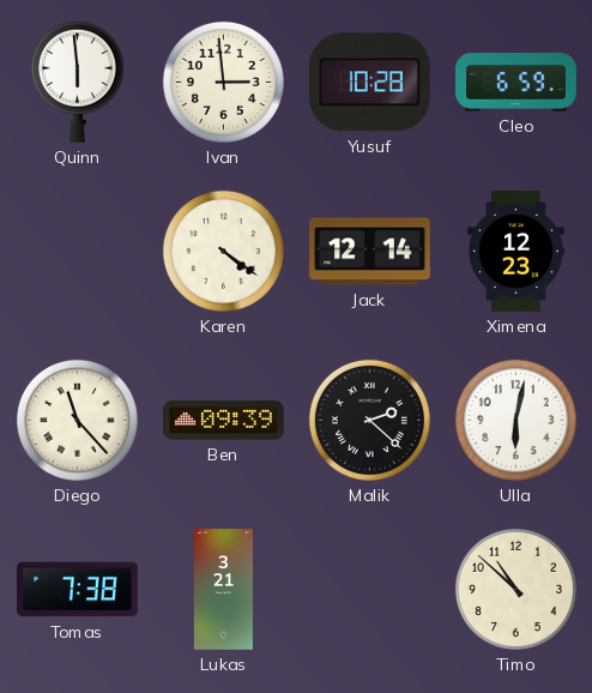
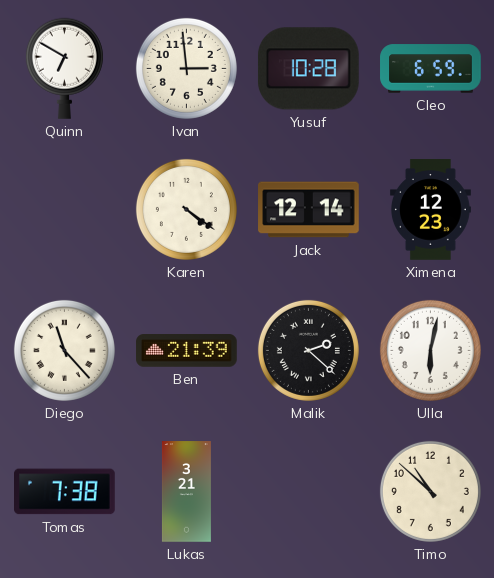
Quinn: 5:59 -> 6:50
Ben: 09:39 -> 21:39
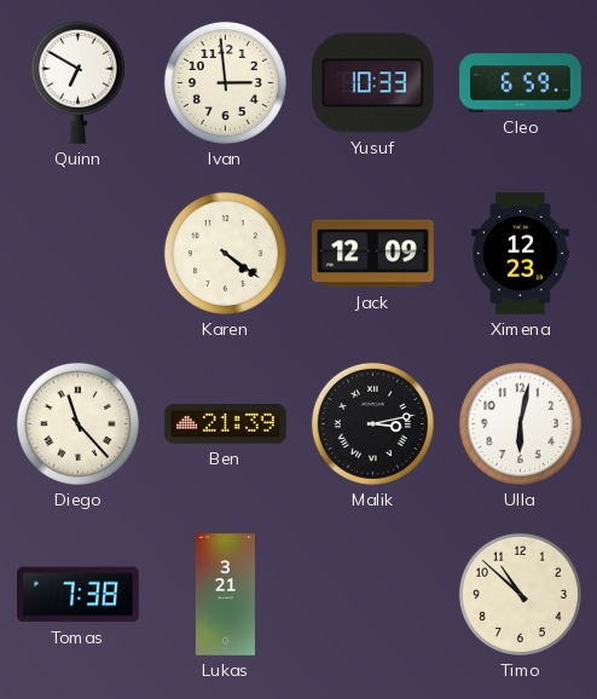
Yusuf: 10:28 -> 10:33
Jack: 12:14 -> 12:09
Malik: 2:22 -> 3:13
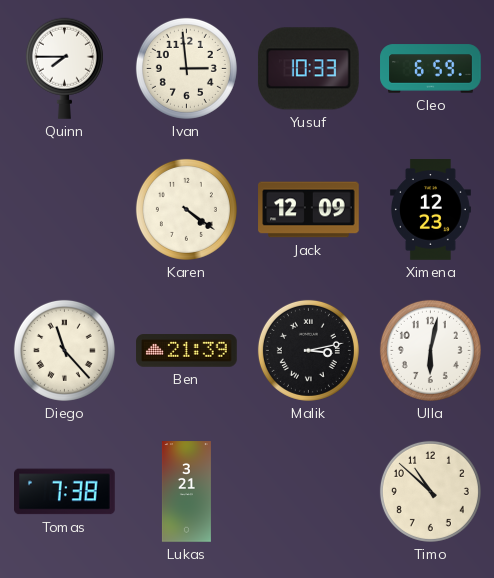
Quinn: 6:50 -> 7:45
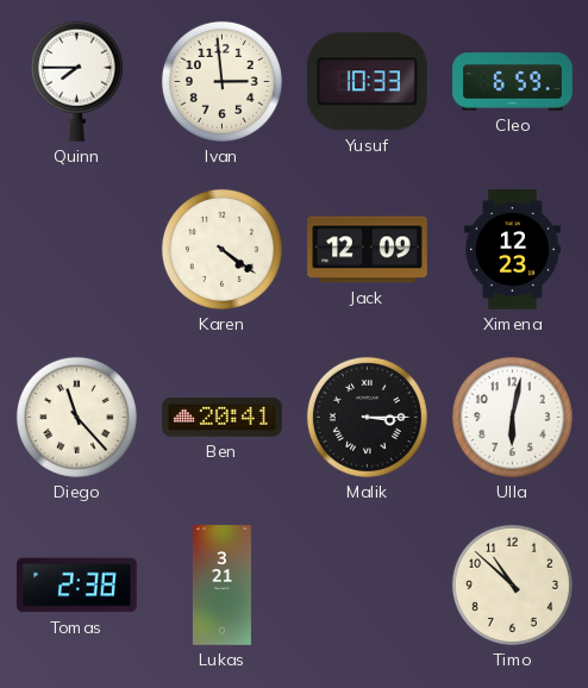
Ben: 21:39 -> 20:41
Malik: 3:13 -> 3:15
Tomas: 7:38 -> 2:38
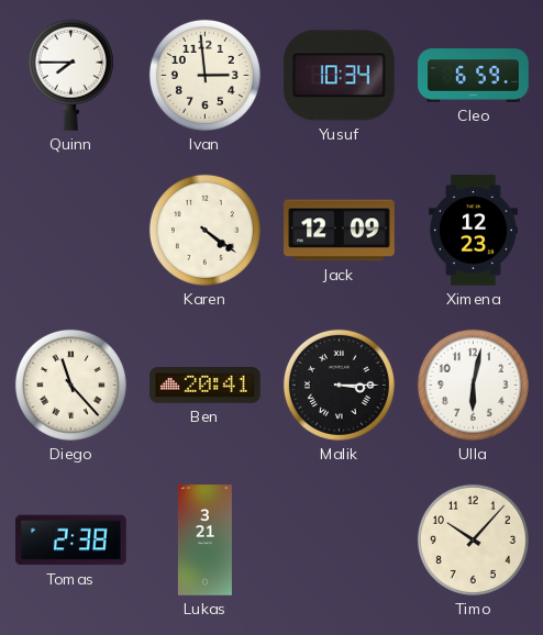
Yusuf: 10:33 -> 10:34
Timo: 10:52 -> 10:07
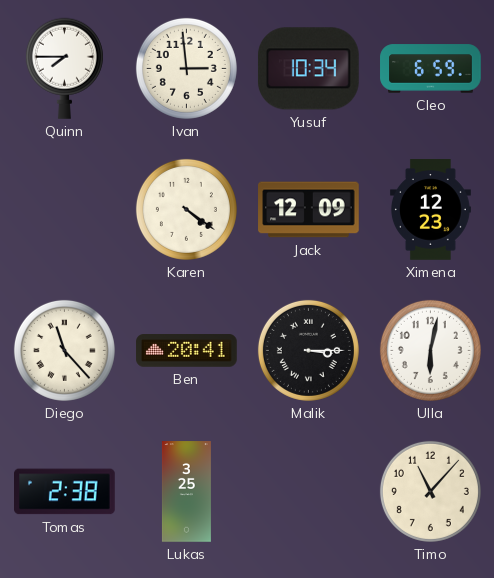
Lukas: 3:21 -> 3:25
Timo: 10:07 -> 11:07
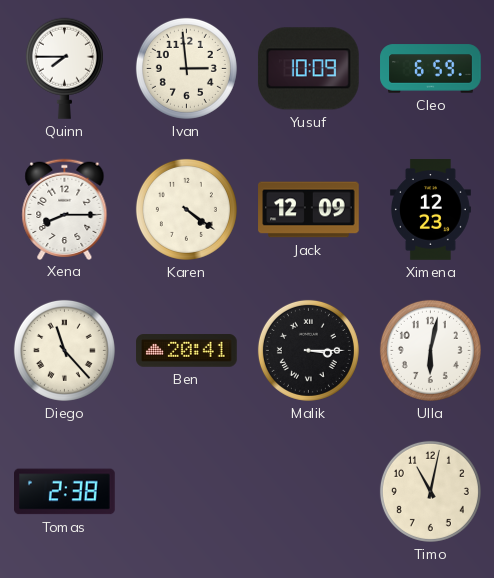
Yusuf: 10:34 -> 10:09
Xena: none -> 8:15
Lukas: 3:25 -> none
Timo: 11:07 -> 11:02
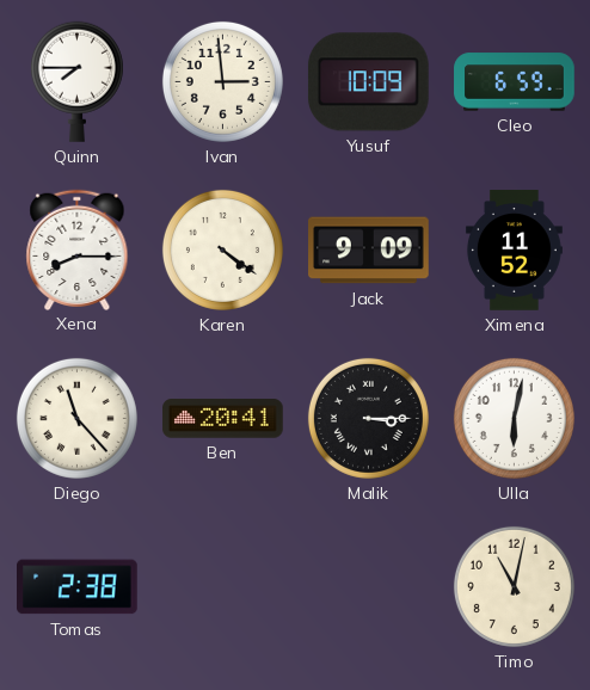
Jack: 12:09 -> 9:09
Ximena: 12:23 -> 11:52
